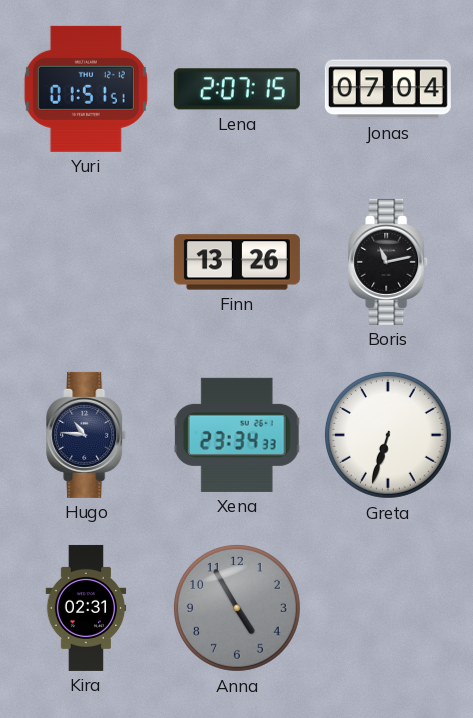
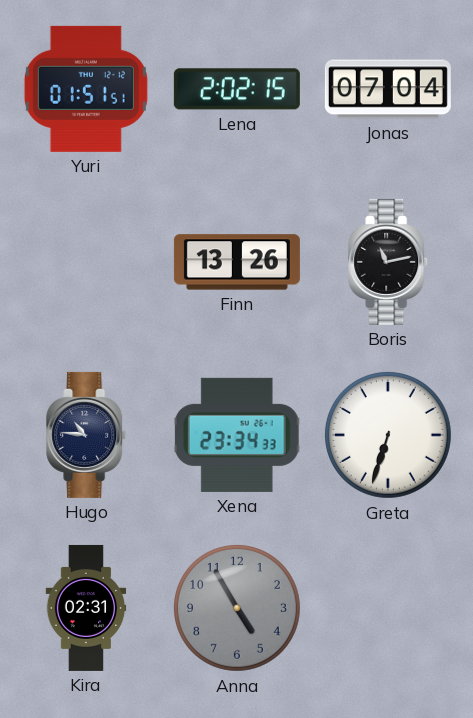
Lena: 2:07 -> 2:02
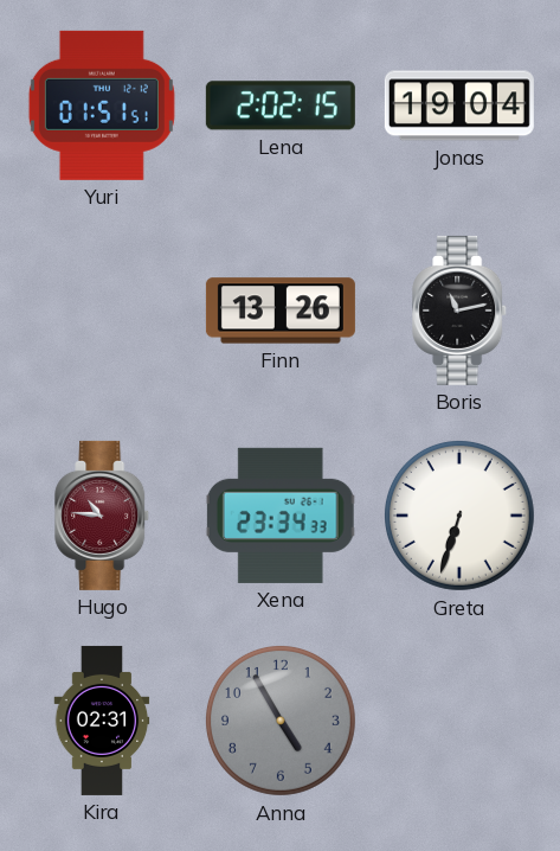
Jonas: 07:04 -> 19:04
Hugo dial: navy -> burgundy
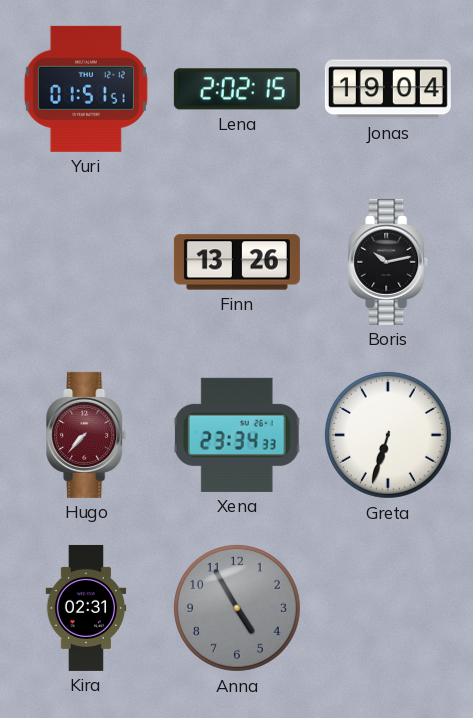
Boris: 11:13 -> 10:13
Hugo: 10:46 -> 7:37
